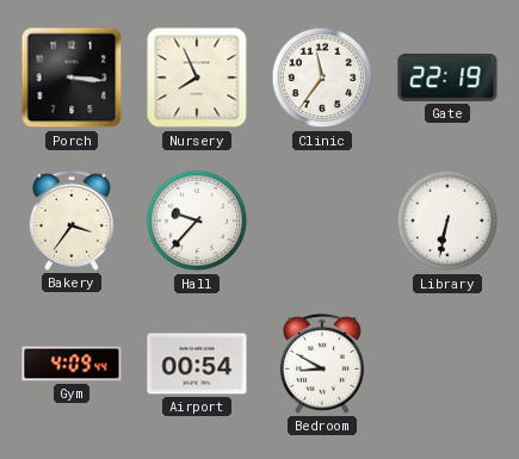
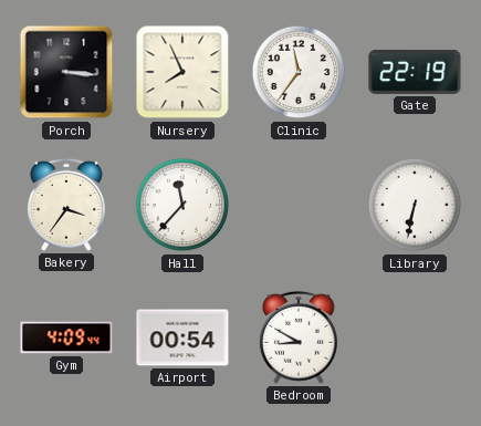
Hall: 9:37 -> 11:37
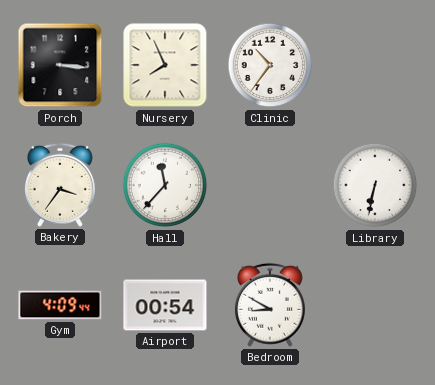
Clinic: 11:36 -> 10:36
Gate: 22:19 -> none
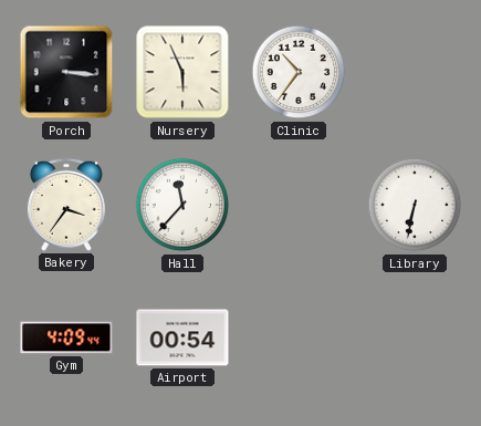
Nursery: 7:56 -> 5:56
Bedroom: 8:50 -> none
